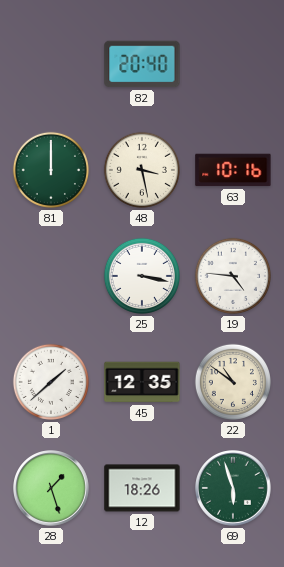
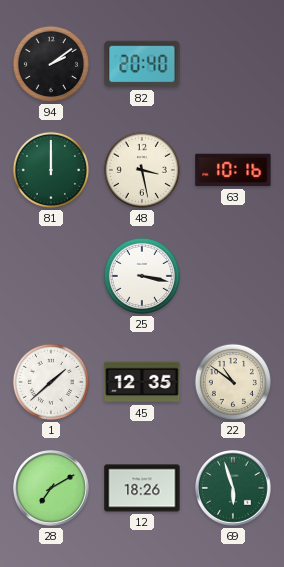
94: none -> 2:09
19: 4:46 -> none
28: 1:27 -> 7:10
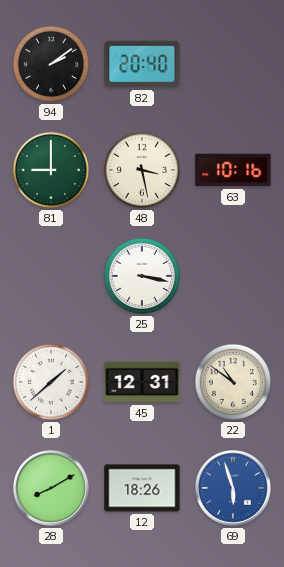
81: 12:00 -> 9:00
45: 12:35 -> 12:31
28: 7:10 -> 8:10
69 dial: green -> blue
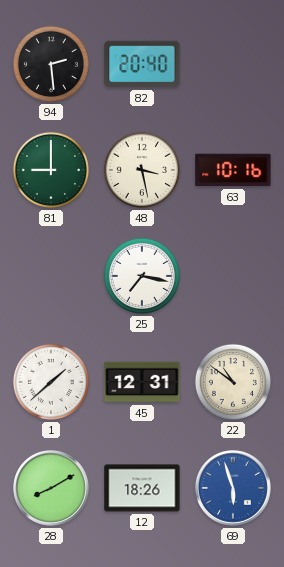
94: 2:09 -> 2:29
25: 3:17 -> 7:17
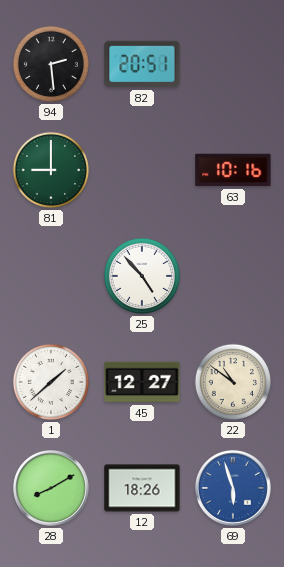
82: 20:40 -> 20:51
48: 3:28 -> none
25: 7:17 -> 4:53
45: 12:31 -> 12:27
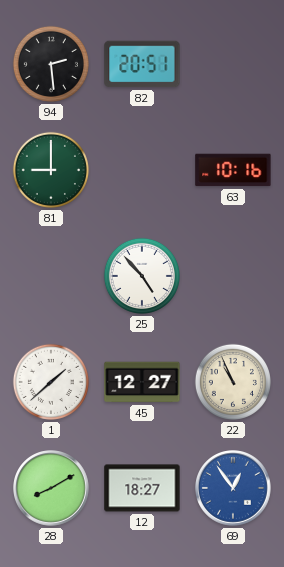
22: 10:51 -> 10:56
12: 18:26 -> 18:27
69: 5:57 -> 12:54
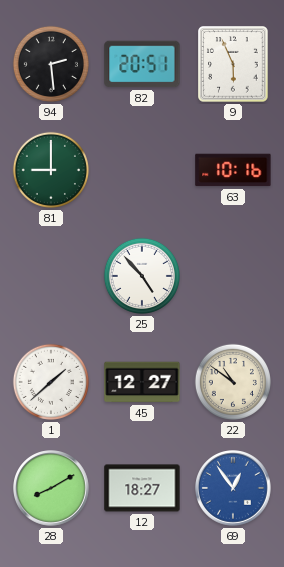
9: none -> 5:56
22: 10:56 -> 10:51
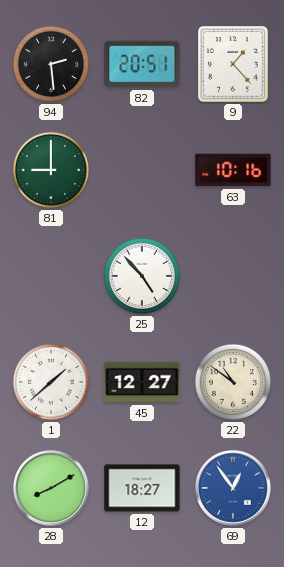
9: 5:56 -> 1:23
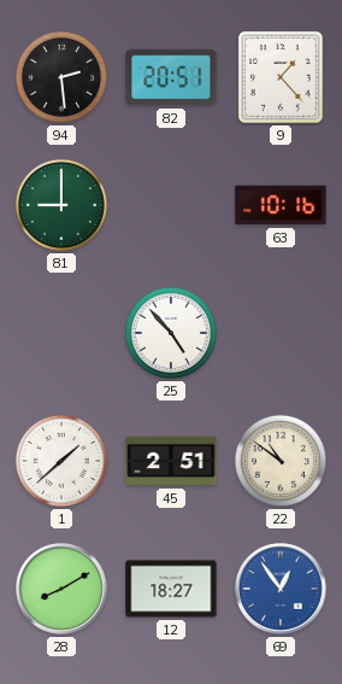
45: 12:27 -> 2:51
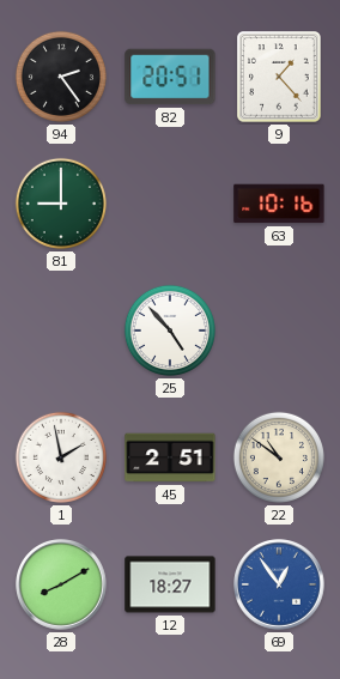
94: 2:29 -> 2:24
1: 1:38 -> 1:58
